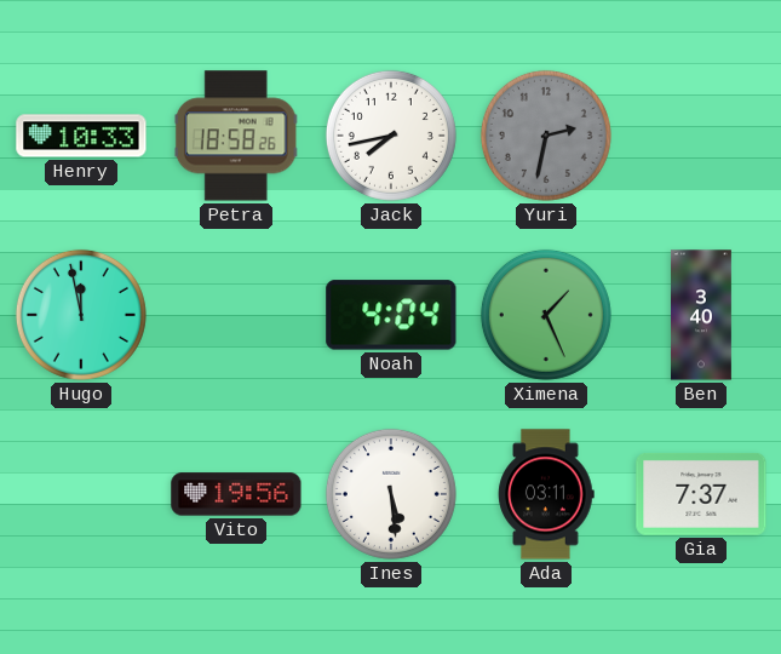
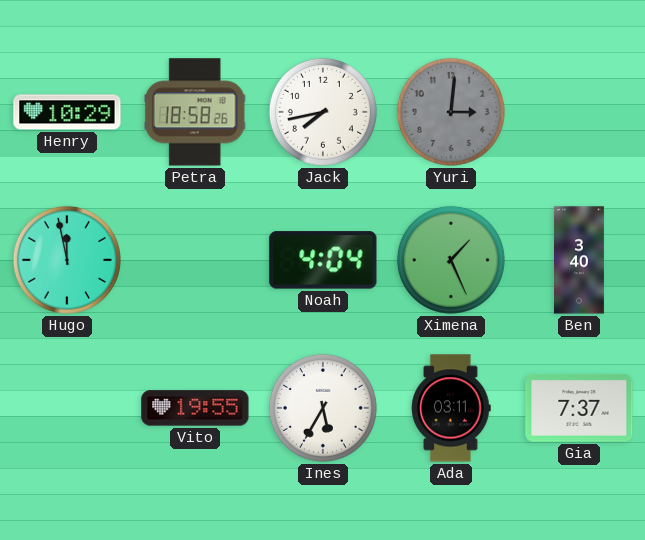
Henry: 10:33 -> 10:29
Yuri: 2:32 -> 3:01
Vito: 19:56 -> 19:55
Ines: 5:29 -> 5:35
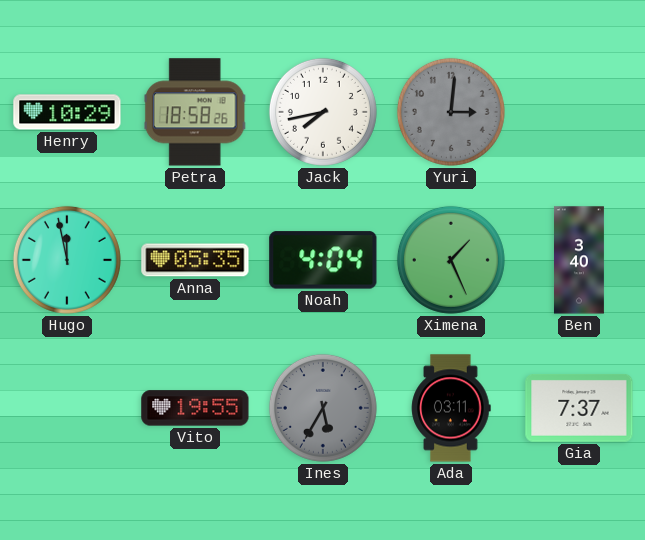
Anna: none -> 05:35
Ines dial: white -> grey
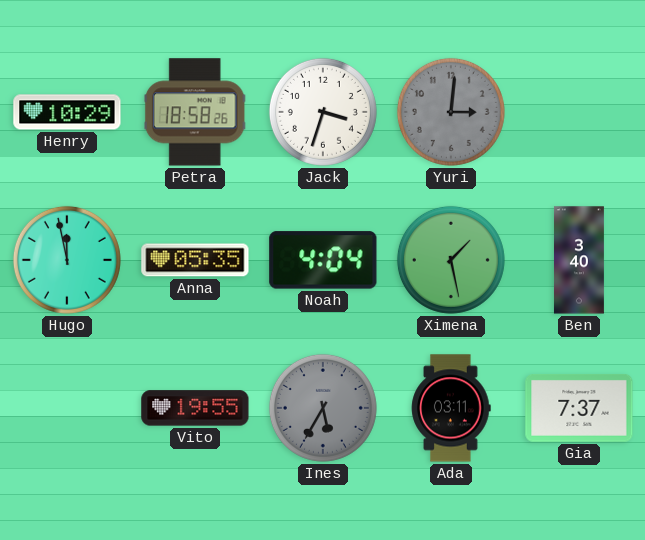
Jack: 7:43 -> 3:33
Ximena: 1:26 -> 1:28
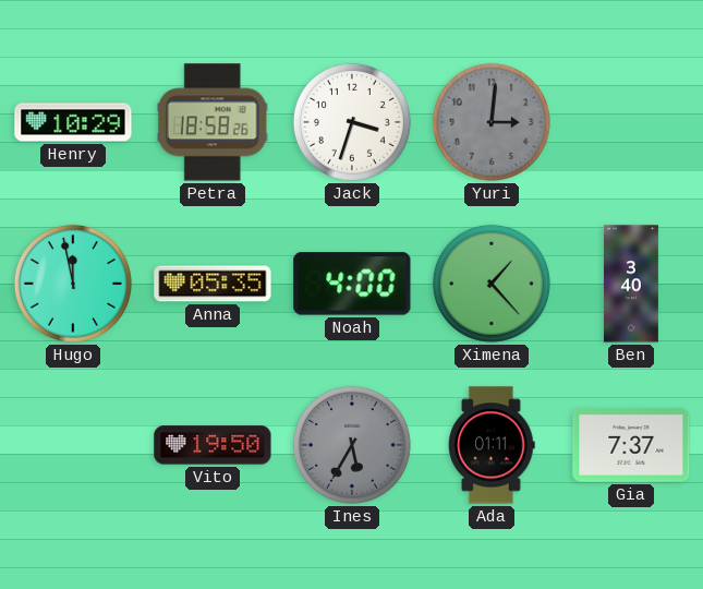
Noah: 4:04 -> 4:00
Ximena: 1:28 -> 1:23
Vito: 19:55 -> 19:50
Ada: 03:11 -> 01:11
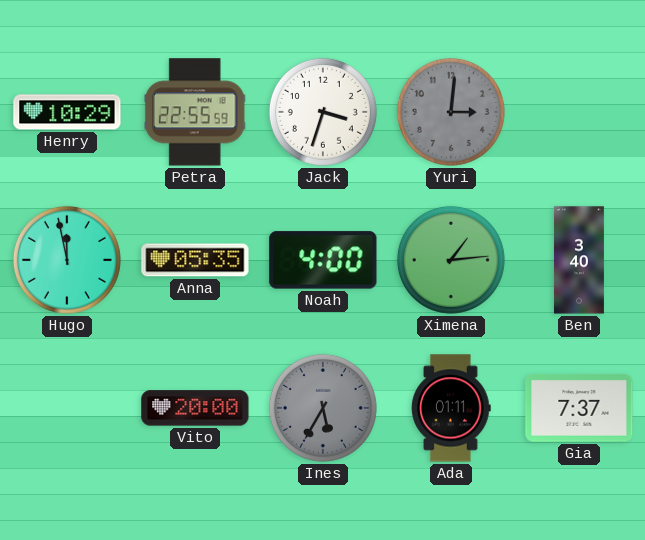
Petra: 18:58 -> 22:55
Ximena: 1:23 -> 1:14
Vito: 19:50 -> 20:00
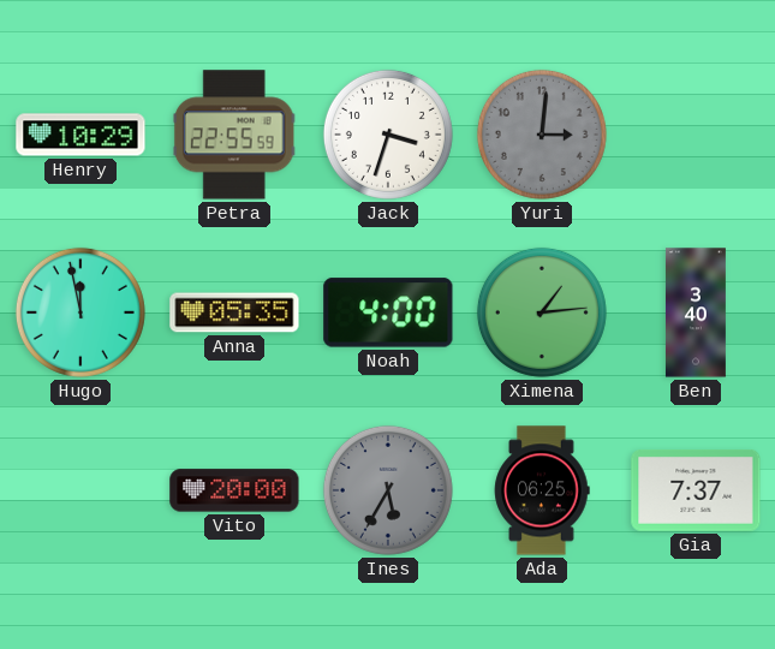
Ada: 01:11 -> 06:25
